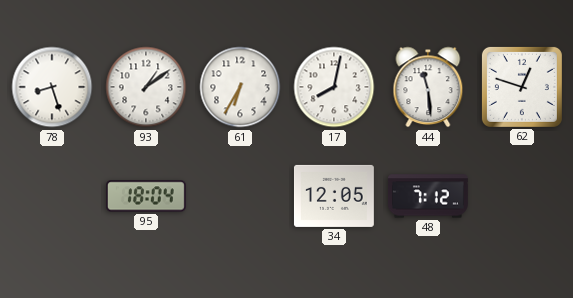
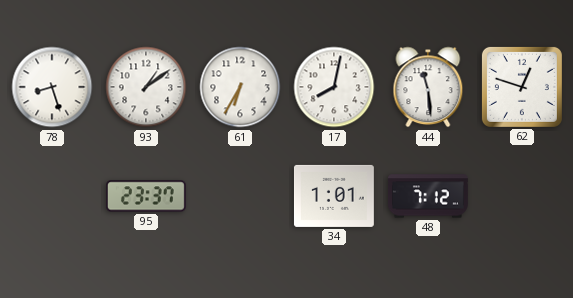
95: 18:04 -> 23:37
34: 12:05 -> 1:01
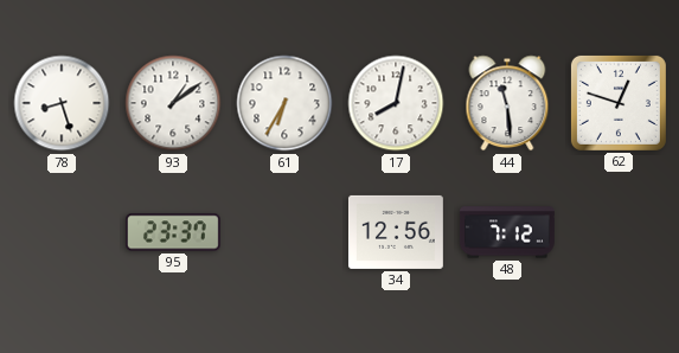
34: 1:01 -> 12:56
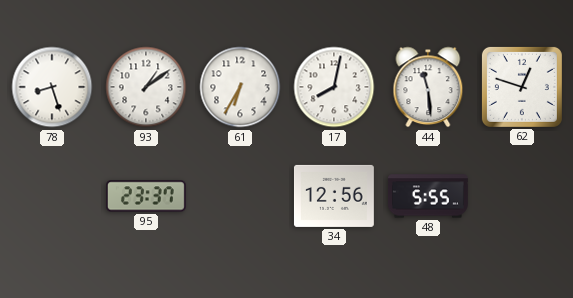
48: 7:12 -> 5:55
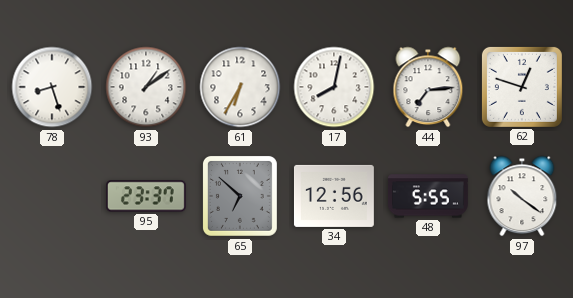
44: 11:29 -> 7:14
65: none -> 6:52
97: none -> 10:21
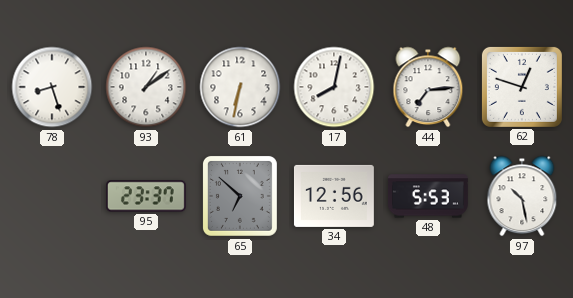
61: 6:35 -> 6:32
48: 5:55 -> 5:53
97: 10:21 -> 10:28
